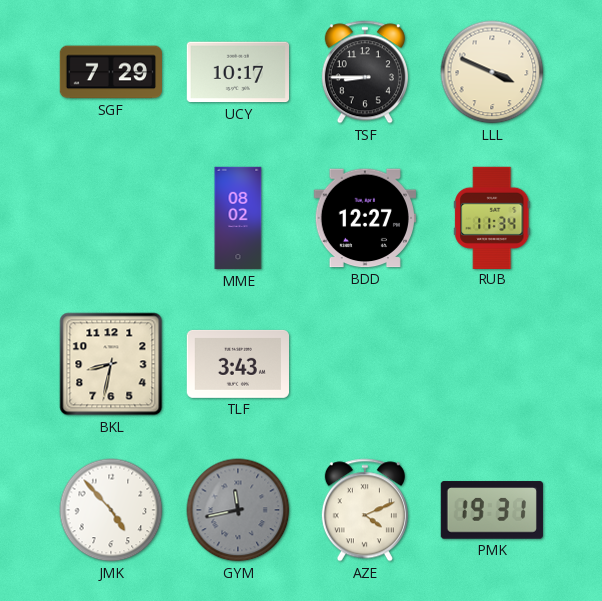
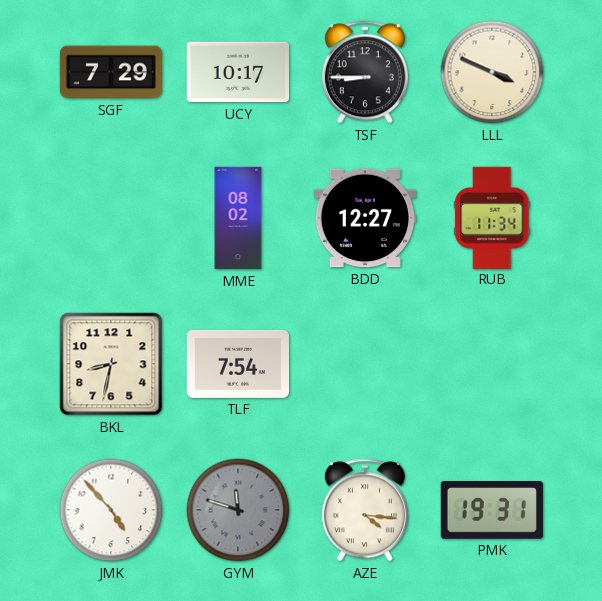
TLF: 3:43 -> 7:54
GYM: 11:43 -> 11:48
AZE: 4:11 -> 4:16
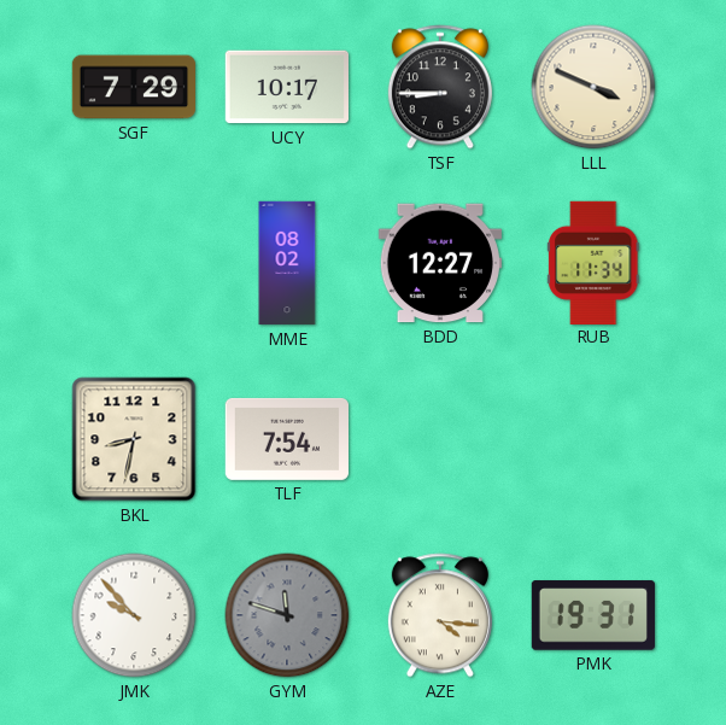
JMK: 4:53 -> 9:53
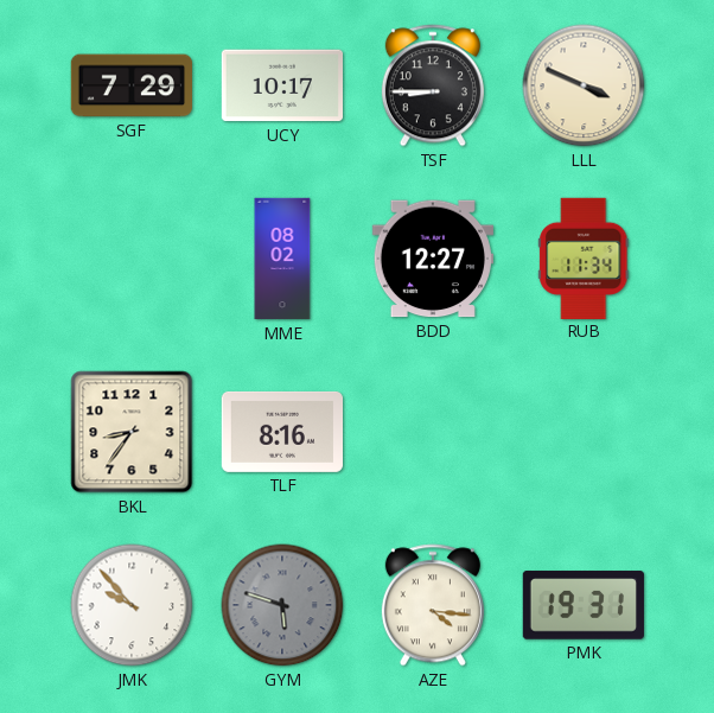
BKL: 8:32 -> 8:36
TLF: 7:54 -> 8:16
GYM: 11:48 -> 5:48
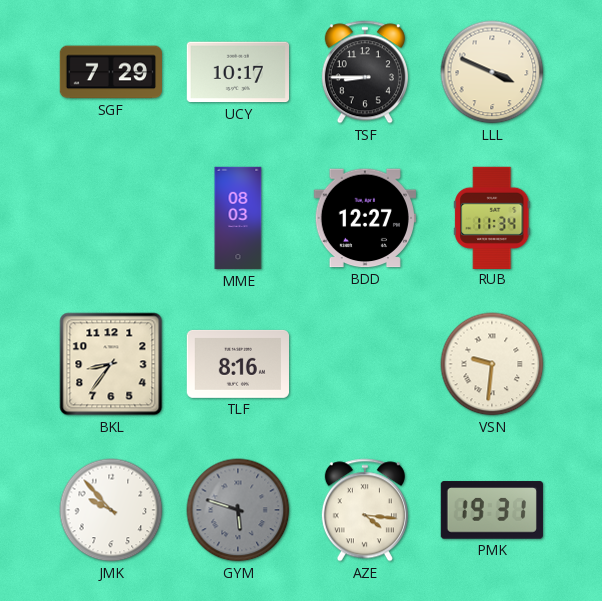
MME: 08:02 -> 08:03
VSN: none -> 9:31
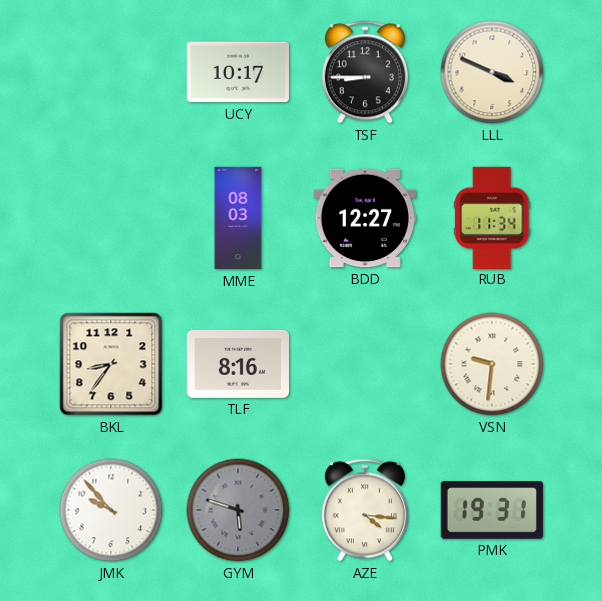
SGF: 7:29 -> none
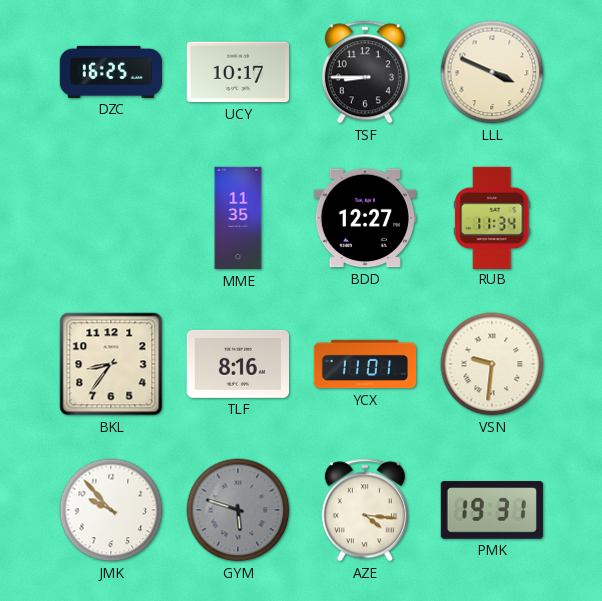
DZC: none -> 16:25
MME: 08:03 -> 11:35
YCX: none -> 11:01
